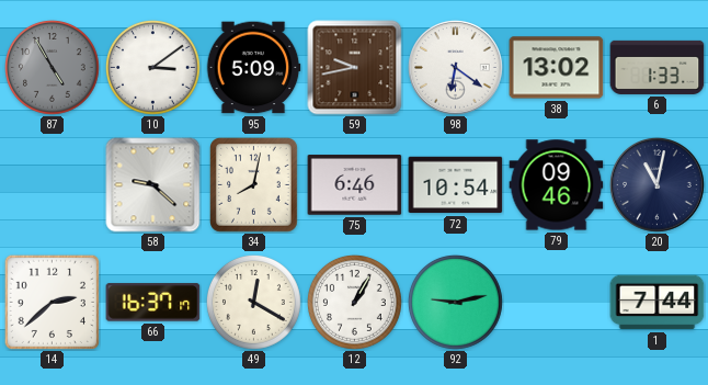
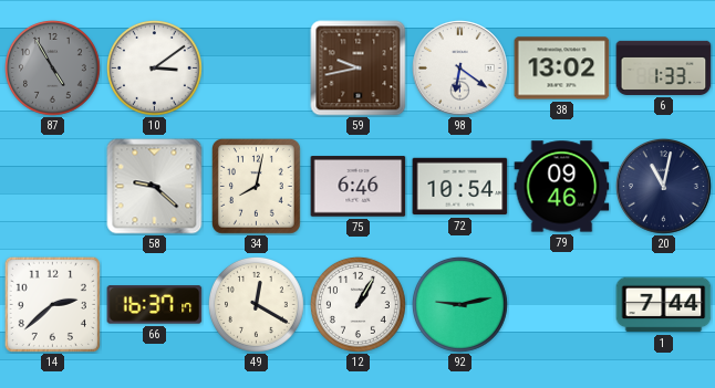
95: 5:09 -> none
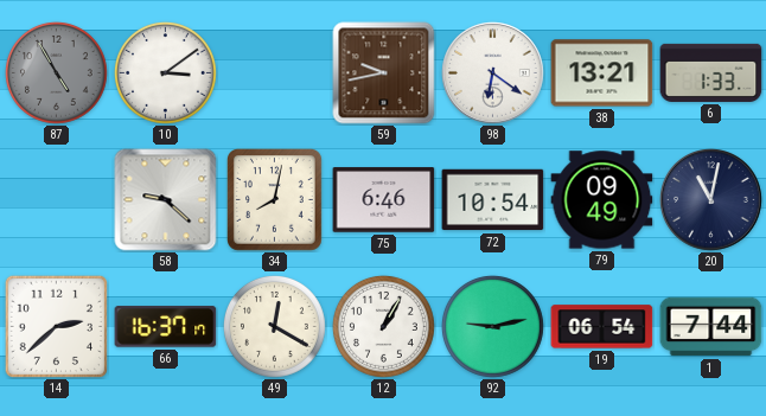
38: 13:02 -> 13:21
79: 09:46 -> 09:49
19: none -> 06:54
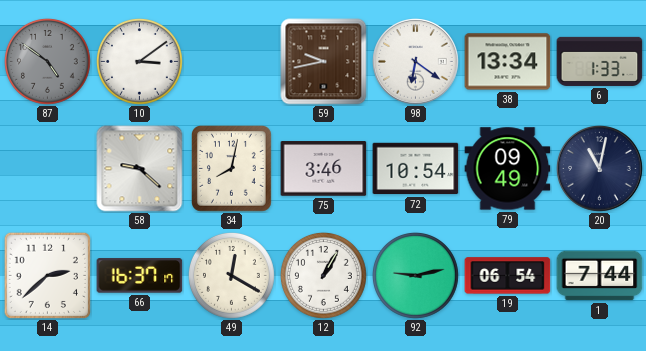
87: 4:55 -> 4:51
38: 13:21 -> 13:34
75: 6:46 -> 3:46
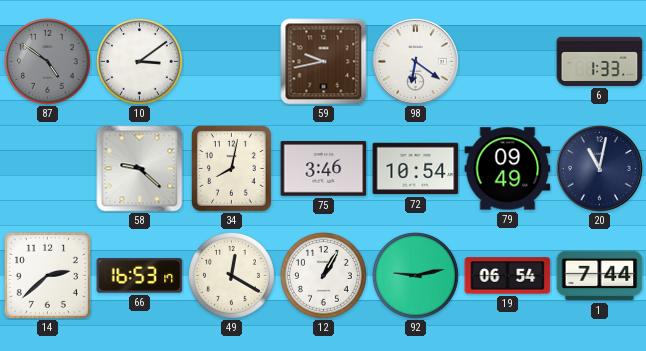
38: 13:34 -> none
66: 16:37 -> 16:53
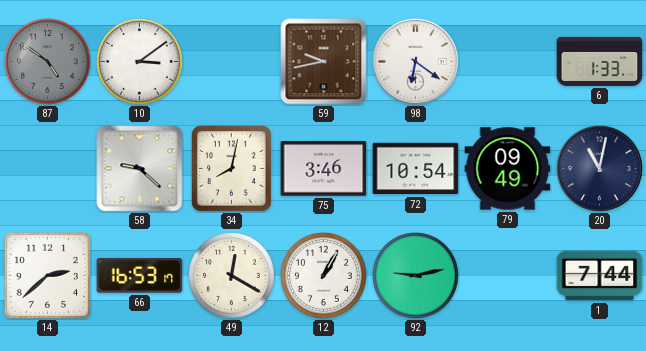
19: 06:54 -> none
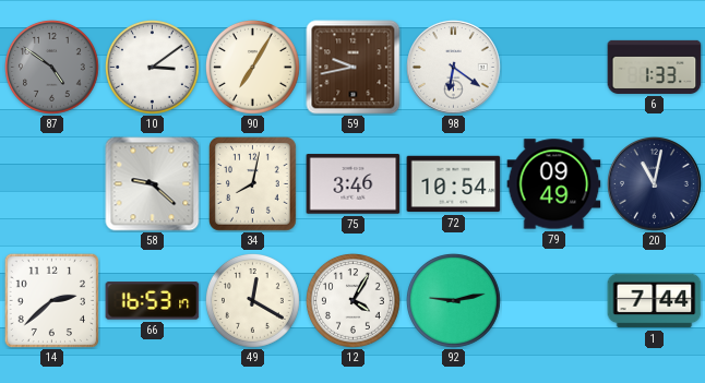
90: none -> 7:05
12: 1:05 -> 4:05
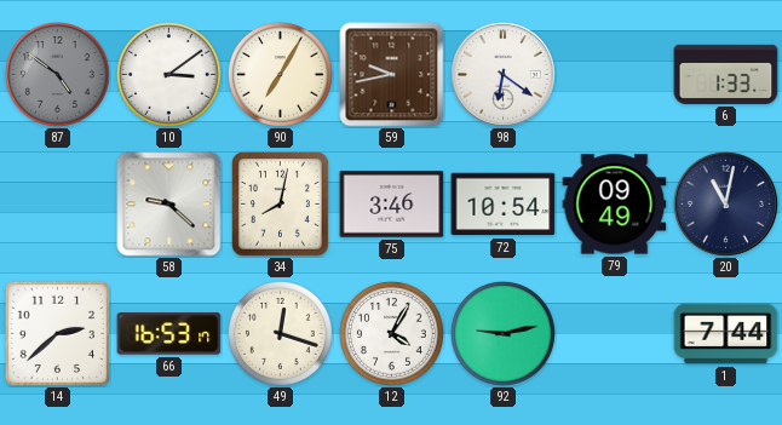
49: 12:20 -> 12:18
